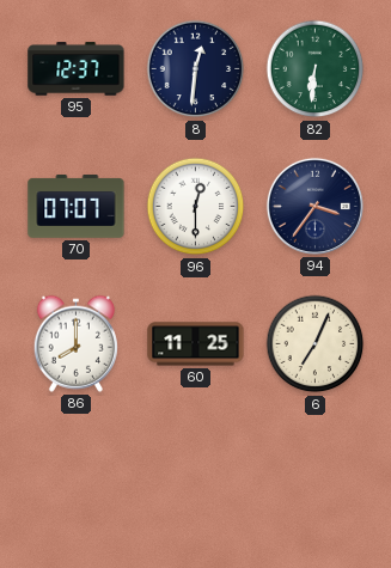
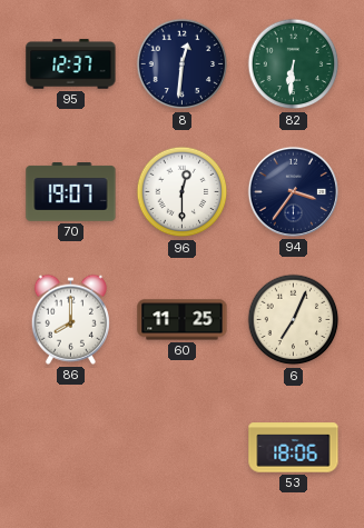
70: 07:07 -> 19:07
53: none -> 18:06
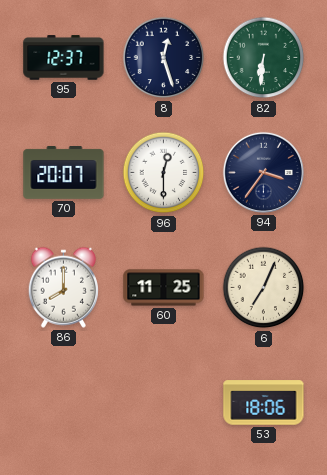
8: 12:31 -> 12:27
70: 19:07 -> 20:07
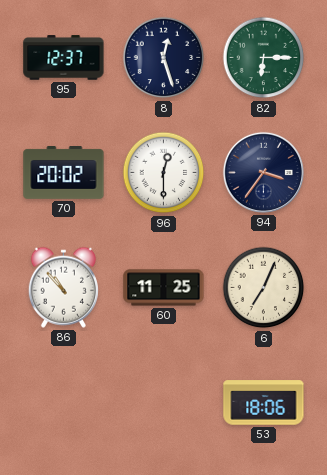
82: 6:31 -> 6:15
70: 20:07 -> 20:02
86: 8:00 -> 10:53
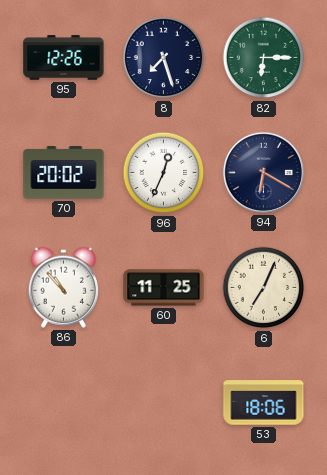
95: 12:37 -> 12:26
8: 12:27 -> 7:27
96: 12:30 -> 12:34
94: 3:36 -> 6:20
